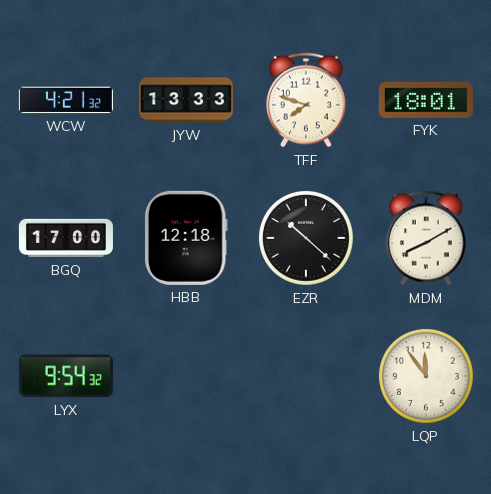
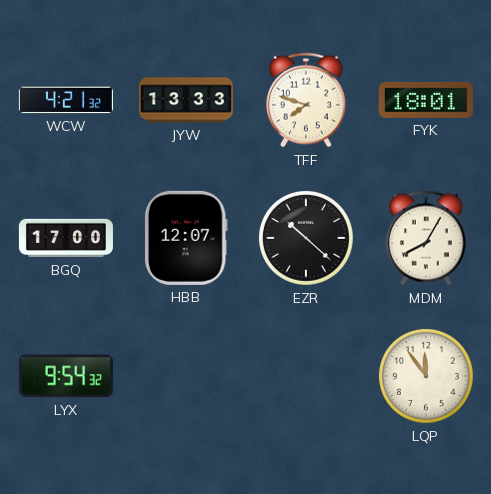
HBB: 12:18 -> 12:07
MDM: 8:10 -> 8:05
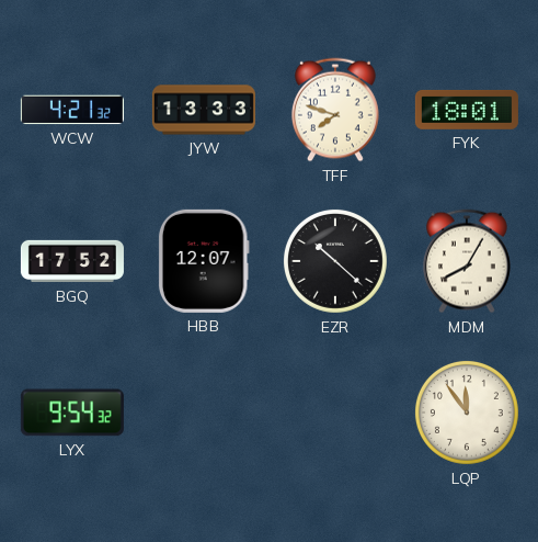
BGQ: 17:00 -> 17:52
